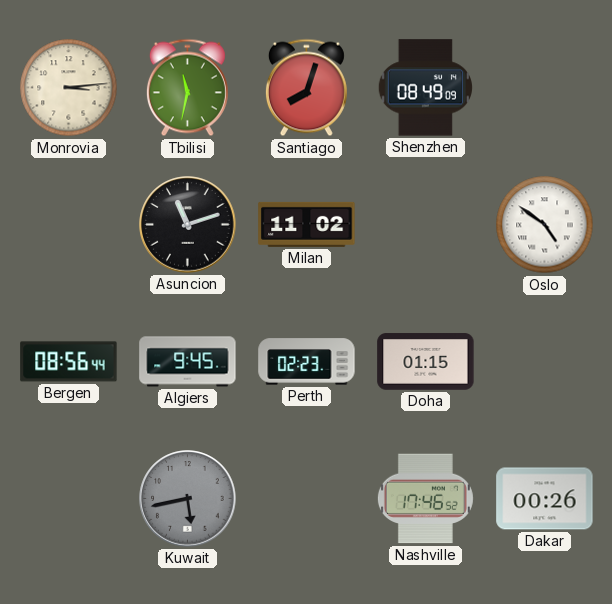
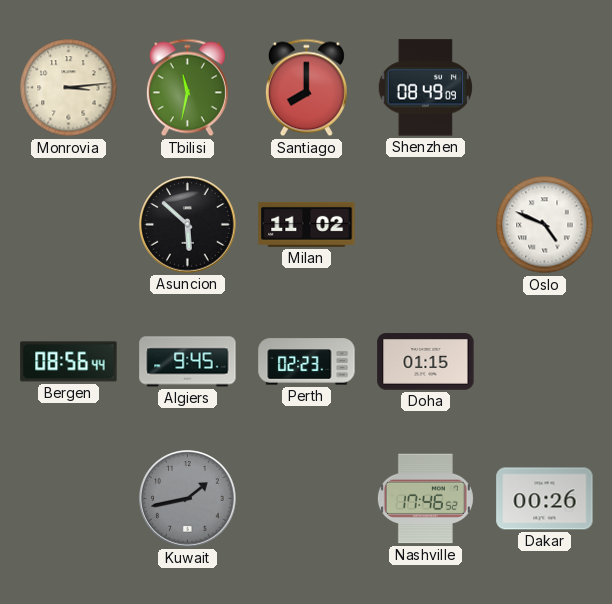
Santiago: 8:03 -> 8:00
Asuncion: 11:12 -> 5:52
Oslo: 4:51 -> 4:49
Kuwait: 5:43 -> 1:43
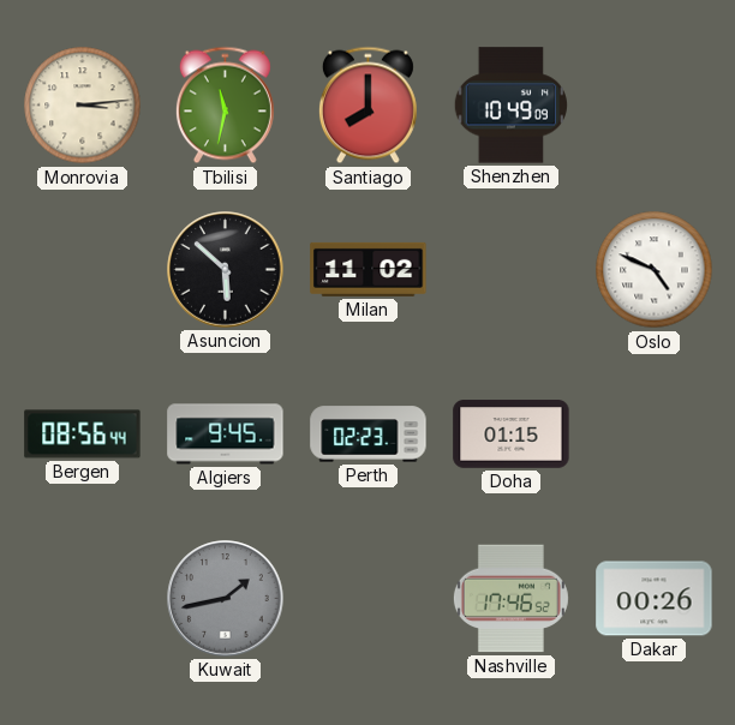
Shenzhen: 08:49 -> 10:49
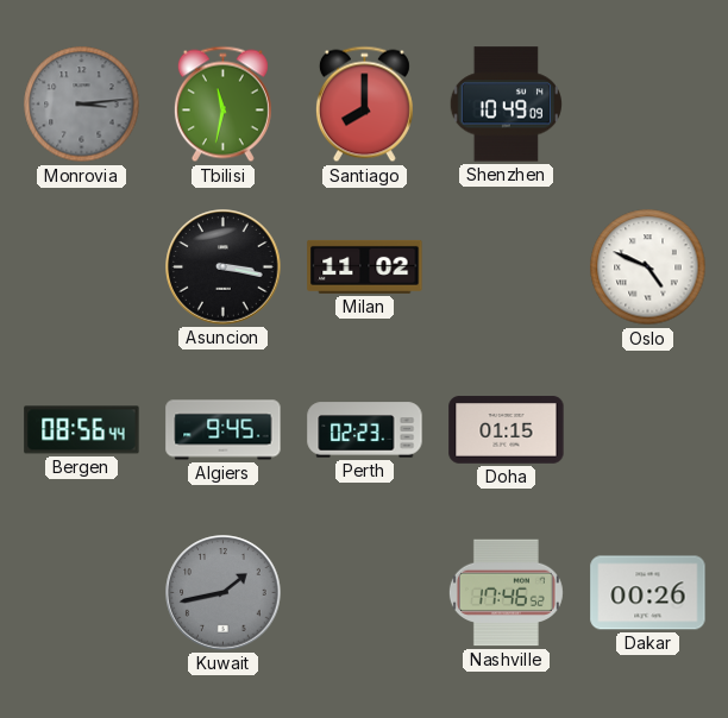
Monrovia dial: cream -> grey
Asuncion: 5:52 -> 3:17
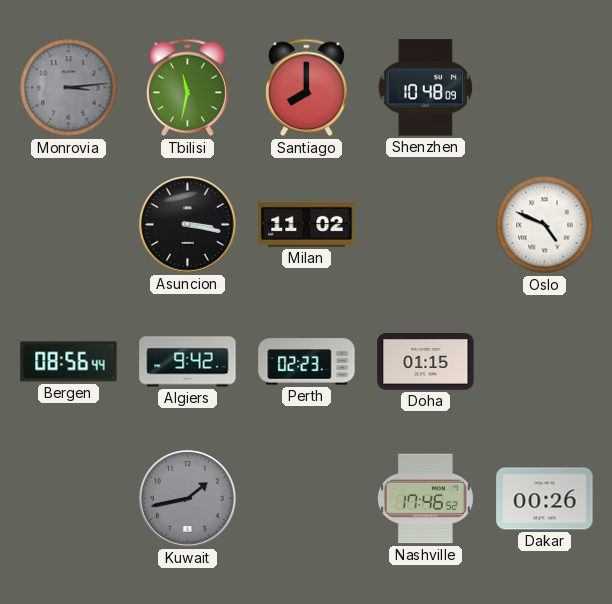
Shenzhen: 10:49 -> 10:48
Algiers: 9:45 -> 9:42
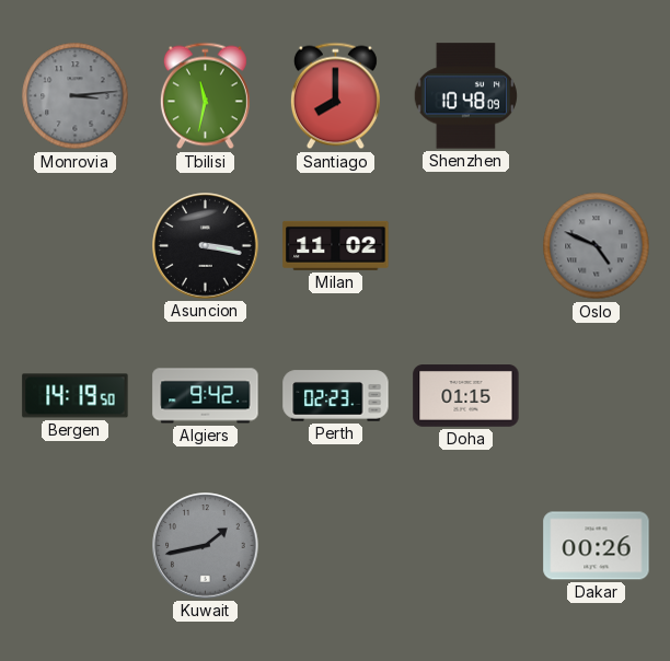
Oslo dial: white -> grey
Bergen: 08:56 -> 14:19
Nashville: 17:46 -> none
